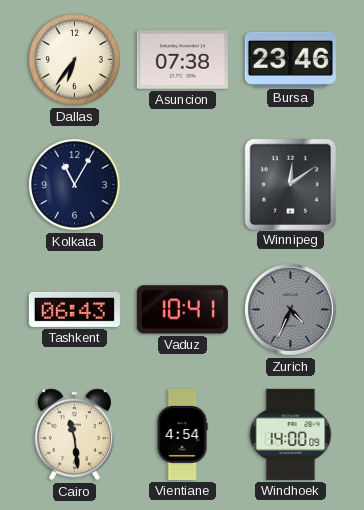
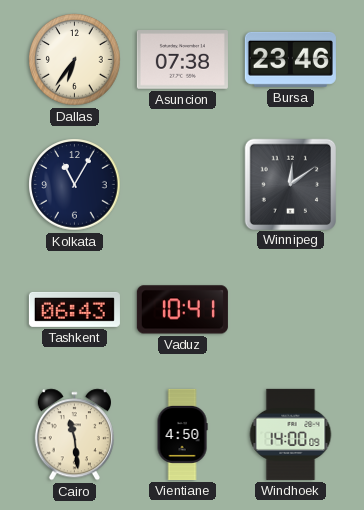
Zurich: 4:34 -> none
Vientiane: 4:54 -> 4:50
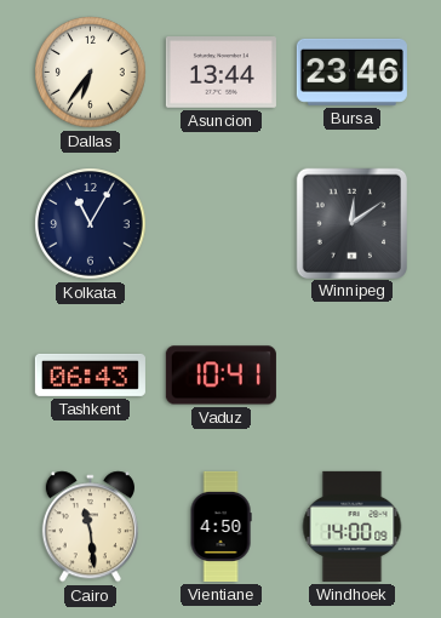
Asuncion: 07:38 -> 13:44
